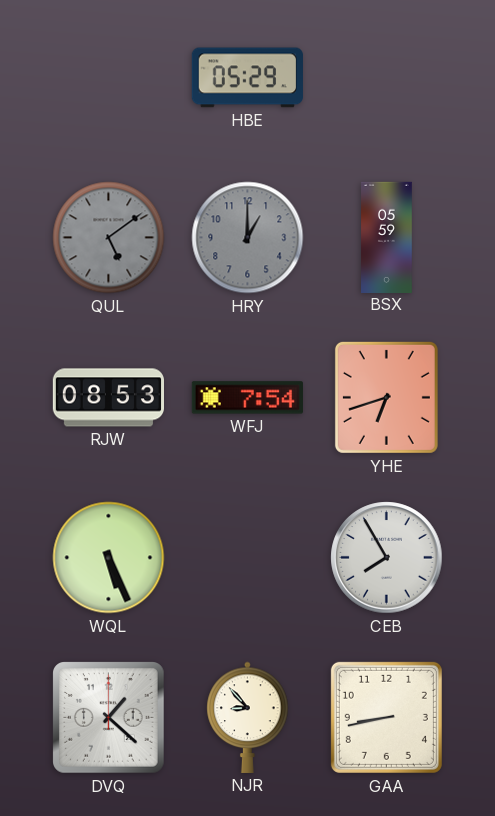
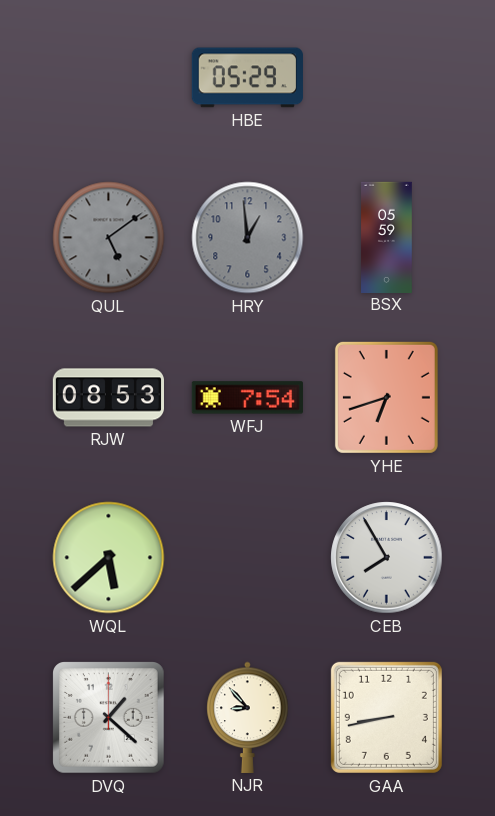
HRY: 1:00 -> 12:59
WQL: 5:26 -> 5:38
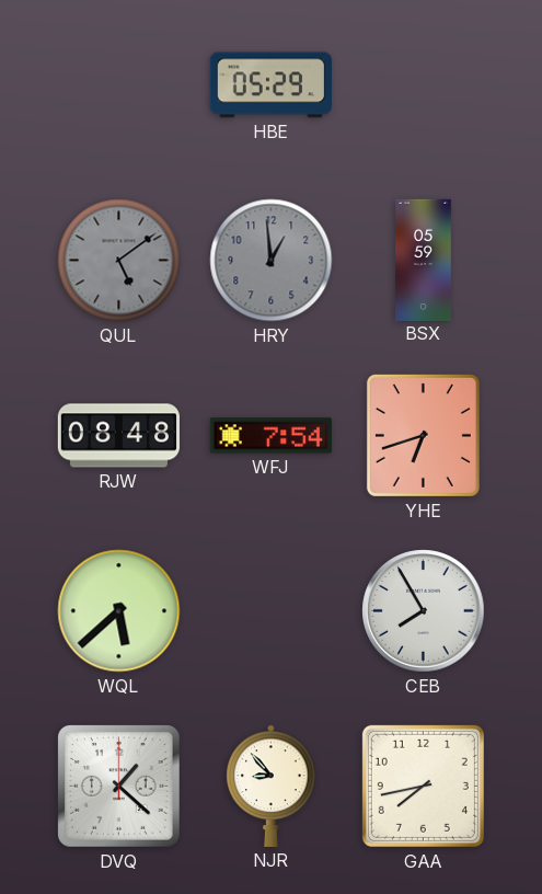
RJW: 08:53 -> 08:48
GAA: 8:43 -> 7:43
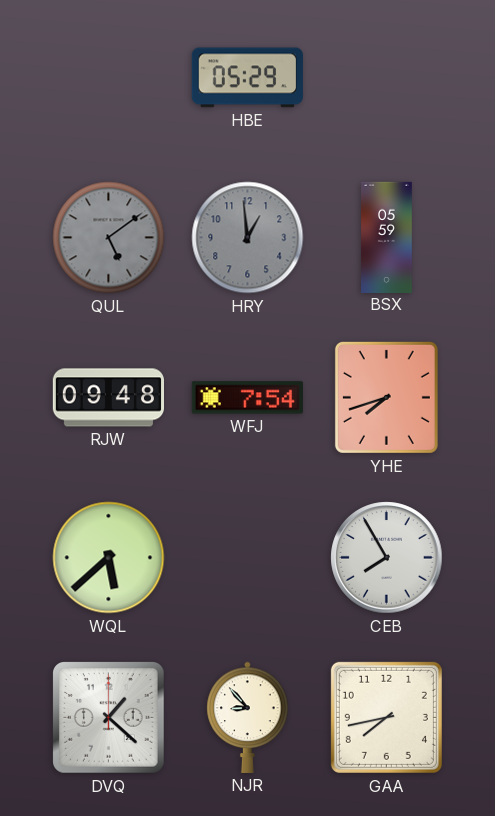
RJW: 08:48 -> 09:48
YHE: 6:42 -> 7:42
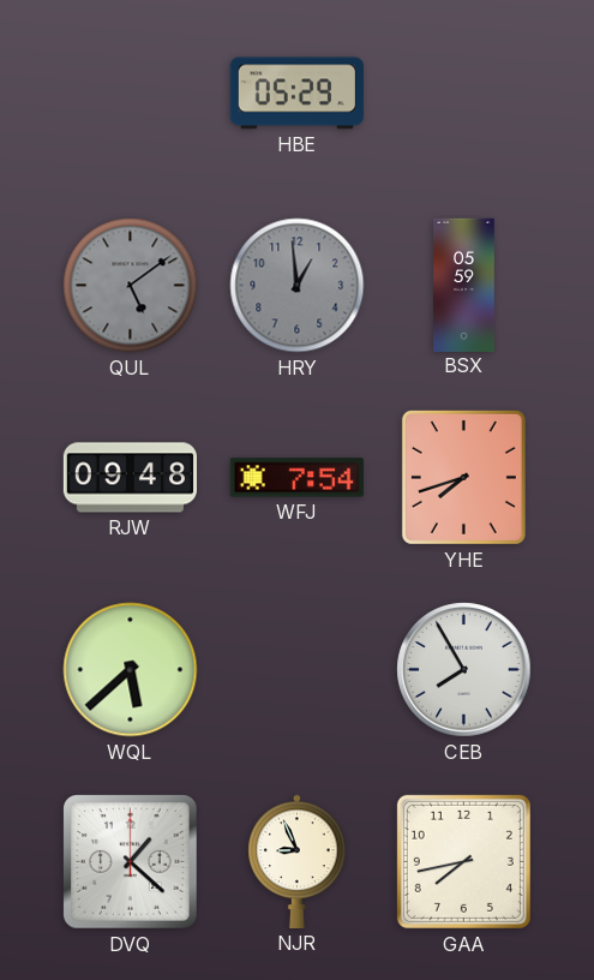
NJR: 8:53 -> 8:56
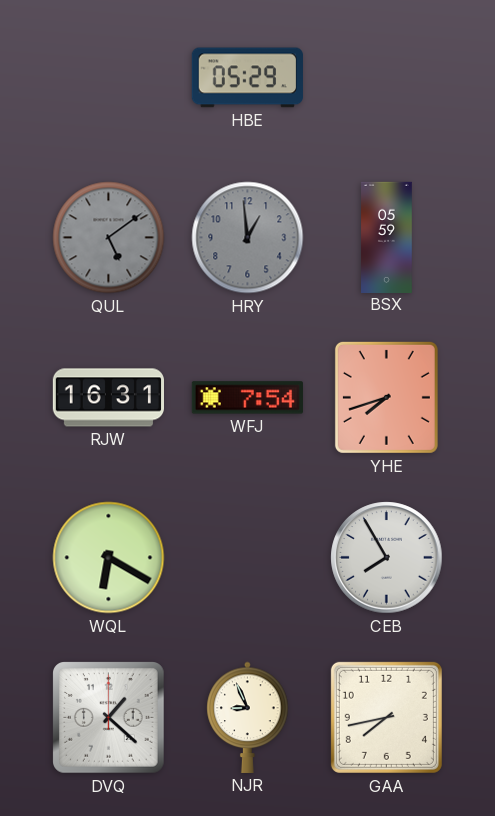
RJW: 09:48 -> 16:31
WQL: 5:38 -> 6:20
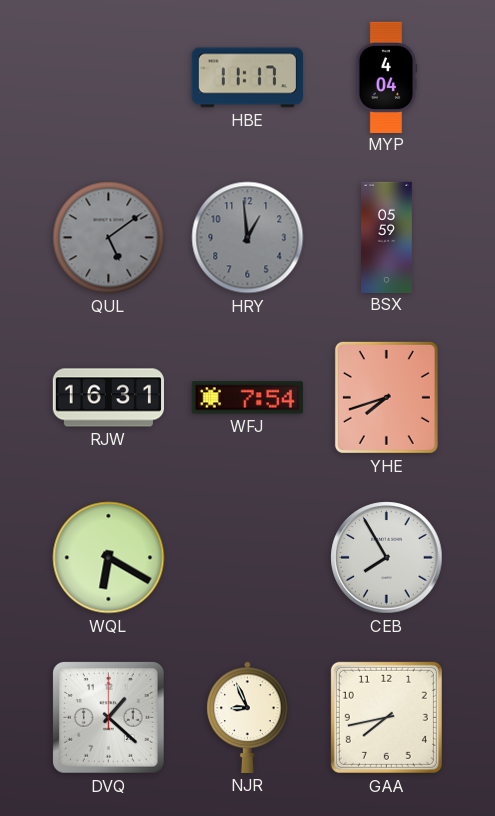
HBE: 05:29 -> 11:17
MYP: none -> 4:04
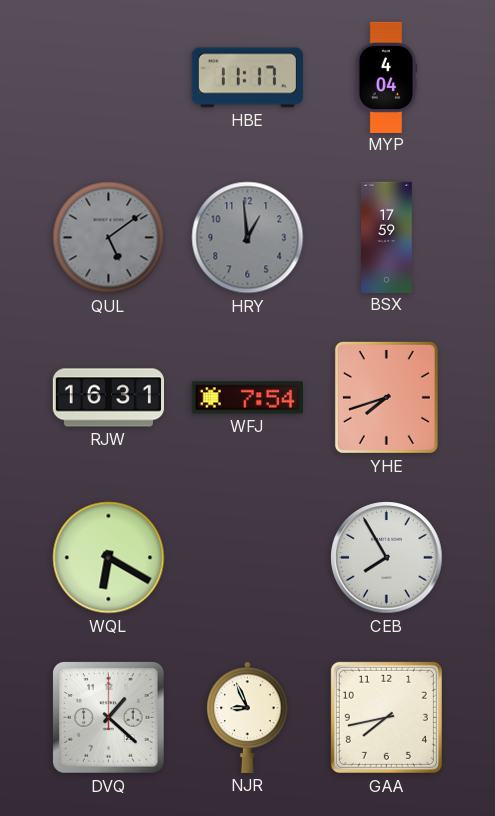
BSX: 05:59 -> 17:59
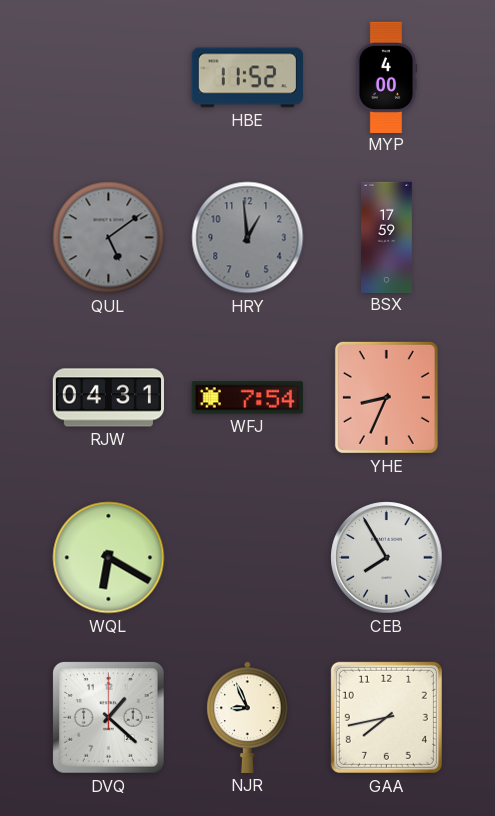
HBE: 11:17 -> 11:52
MYP: 4:04 -> 4:00
RJW: 16:31 -> 04:31
YHE: 7:42 -> 8:34
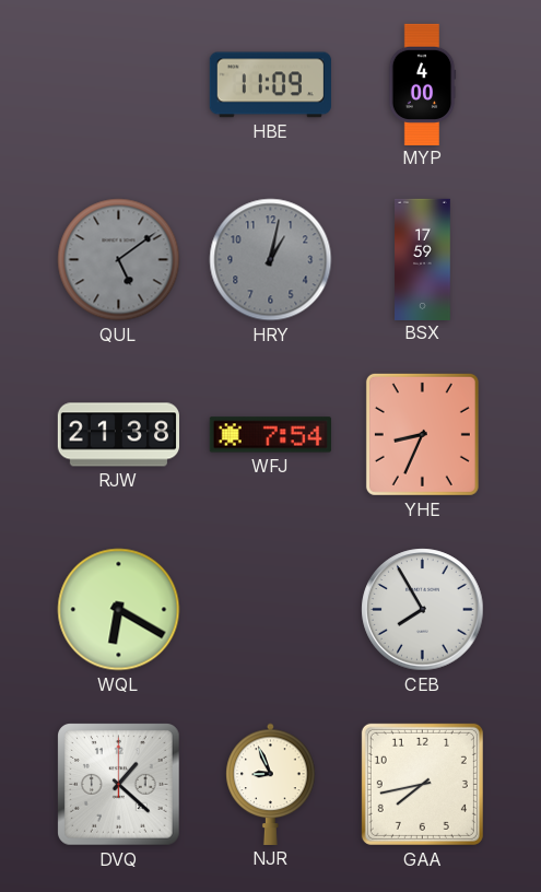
HBE: 11:52 -> 11:09
HRY: 12:59 -> 1:02
RJW: 04:31 -> 21:38
